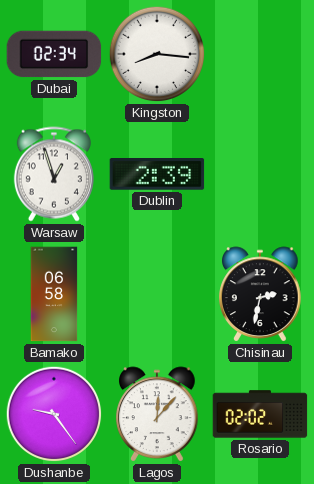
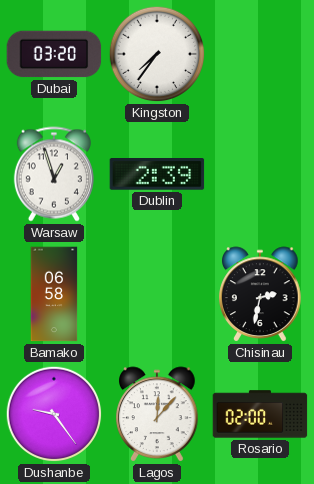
Dubai: 02:34 -> 03:20
Kingston: 8:16 -> 7:36
Rosario: 02:02 -> 02:00
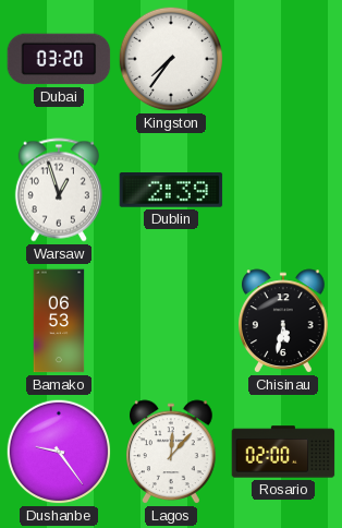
Bamako: 06:58 -> 06:53
Chisinau: 2:32 -> 5:32
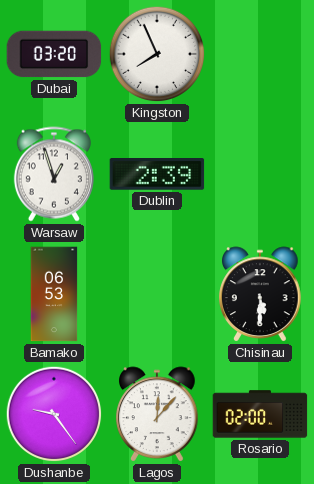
Kingston: 7:36 -> 7:56
Chisinau: 5:32 -> 5:30
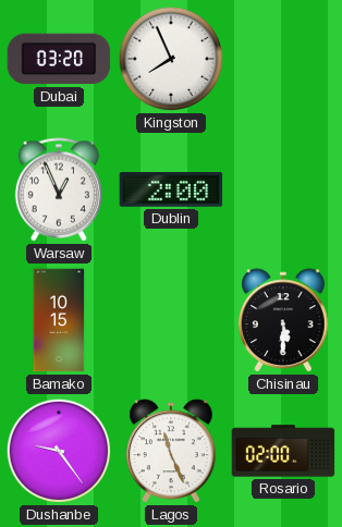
Warsaw: 12:57 -> 12:56
Dublin: 2:39 -> 2:00
Bamako: 06:53 -> 10:15
Lagos: 12:07 -> 11:26
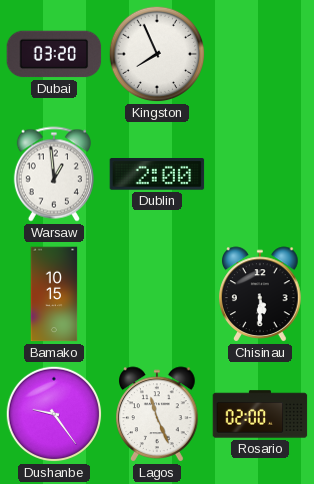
Warsaw: 12:56 -> 12:59
